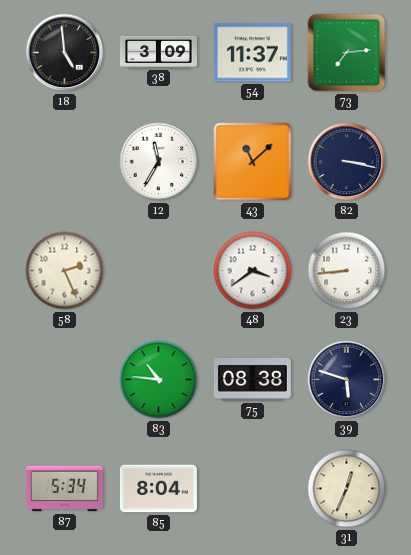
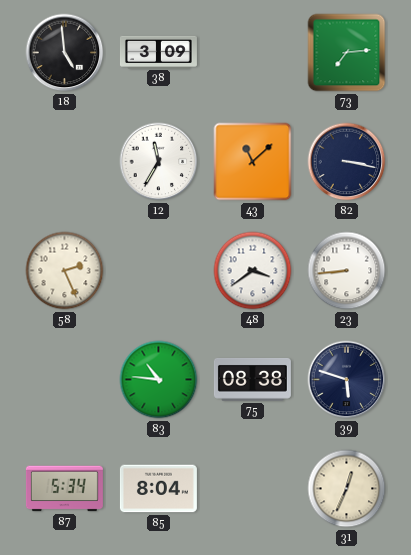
54: 11:37 -> none
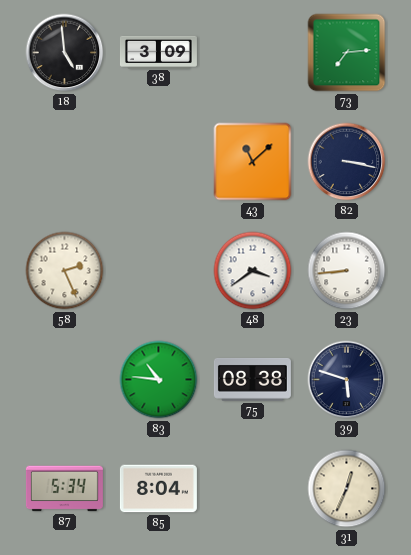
12: 11:35 -> none
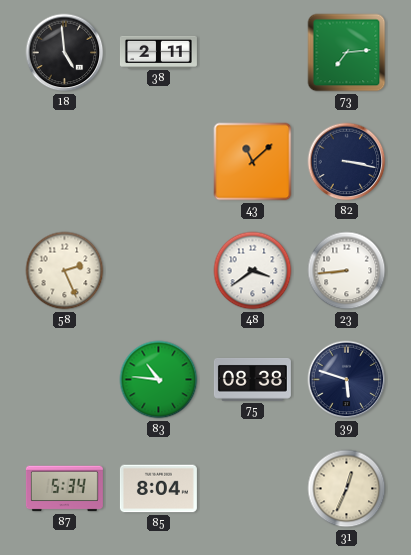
38: 3:09 -> 2:11
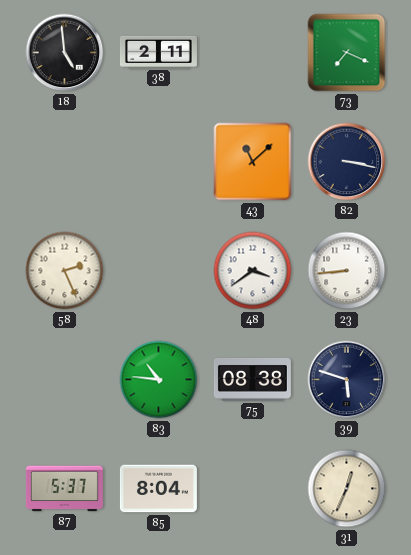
73: 7:14 -> 7:19
87: 5:34 -> 5:37
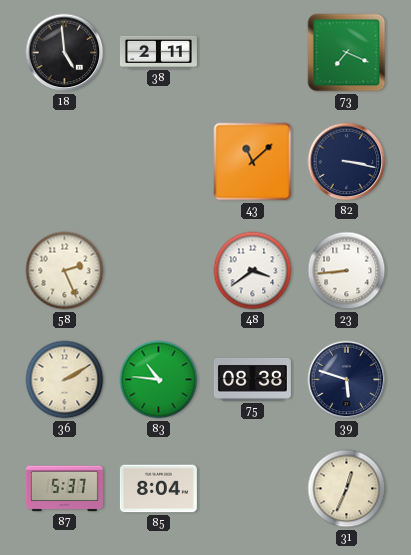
36: none -> 2:10
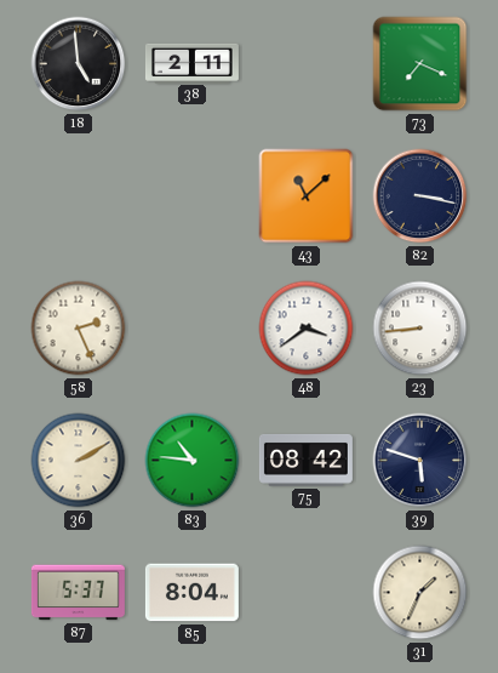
75: 08:38 -> 08:42
31: 12:34 -> 1:34
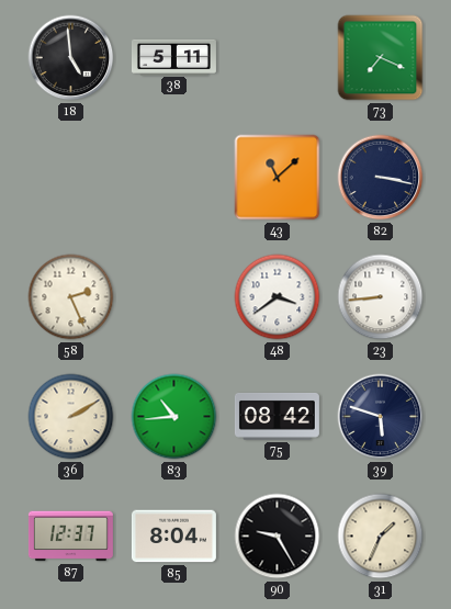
38: 2:11 -> 5:11
83: 10:46 -> 10:44
87: 5:37 -> 12:37
90: none -> 9:25
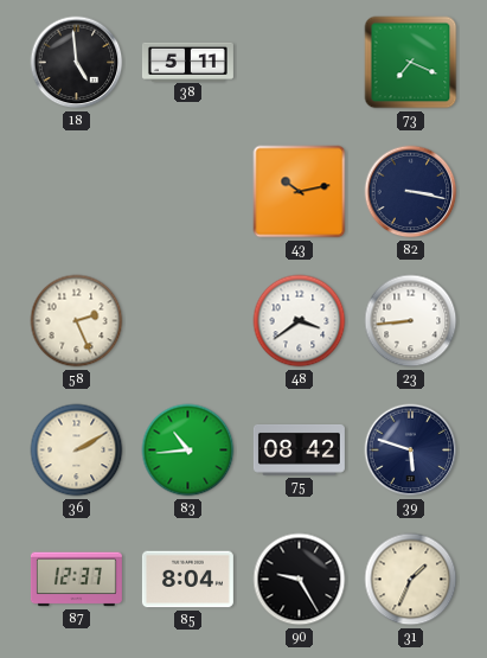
43: 11:08 -> 10:13
